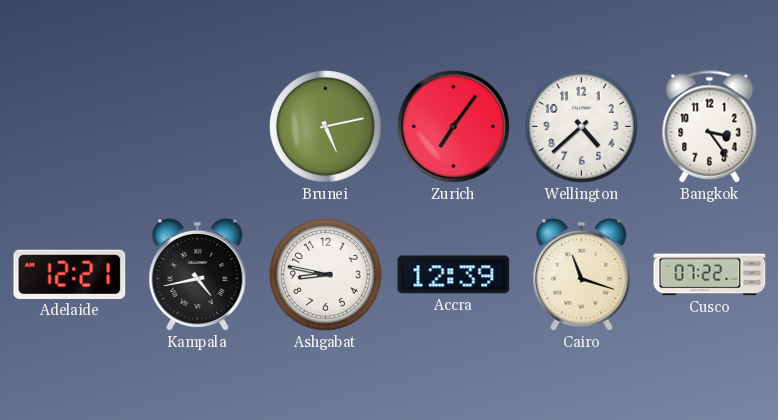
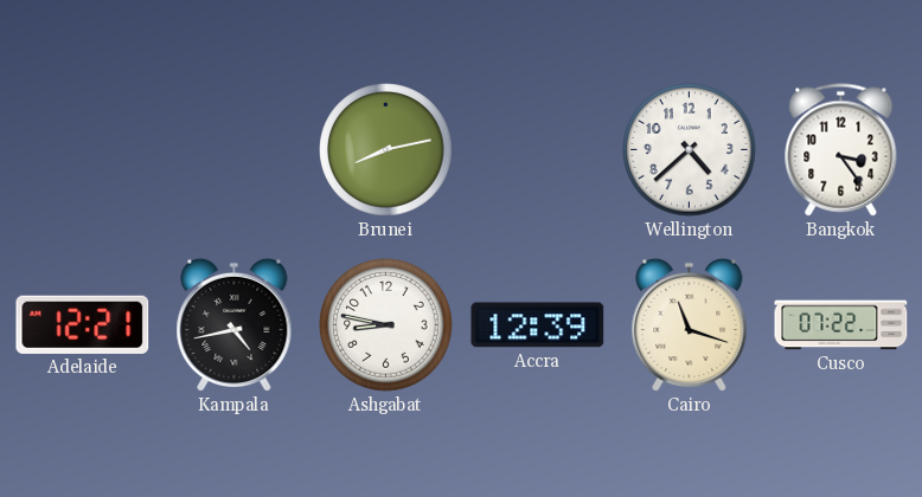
Brunei: 5:13 -> 8:13
Zurich: 7:06 -> none
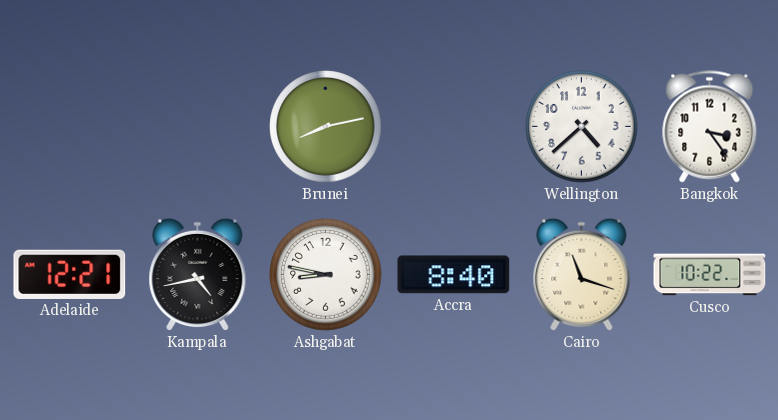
Accra: 12:39 -> 8:40
Cusco: 07:22 -> 10:22
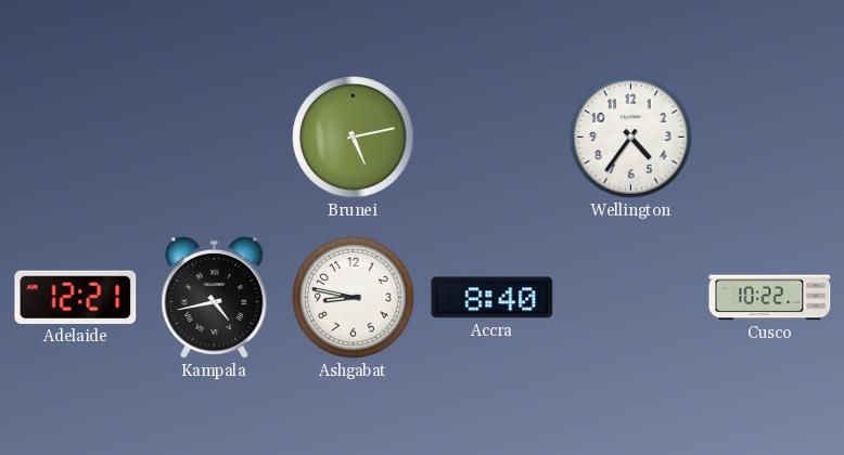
Brunei: 8:13 -> 5:13
Wellington: 4:38 -> 4:36
Bangkok: 3:24 -> none
Cairo: 11:18 -> none
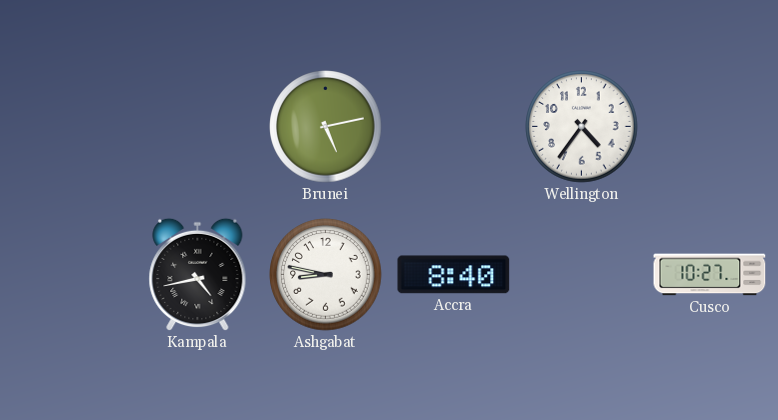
Adelaide: 12:21 -> none
Cusco: 10:22 -> 10:27
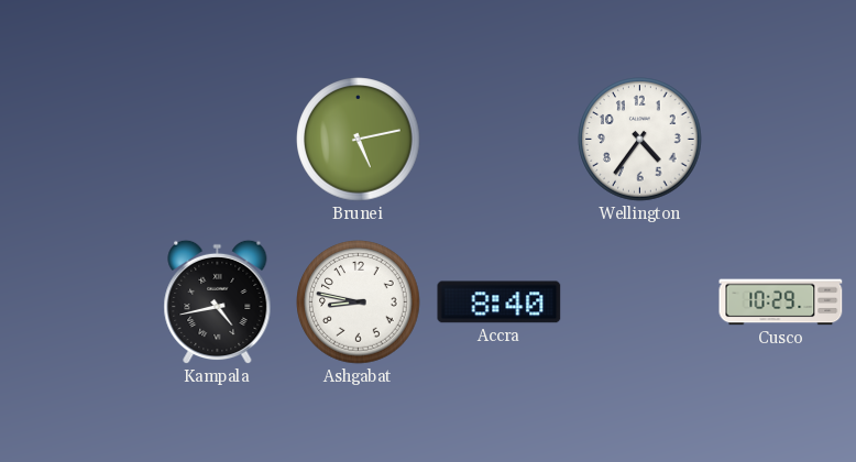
Cusco: 10:27 -> 10:29
